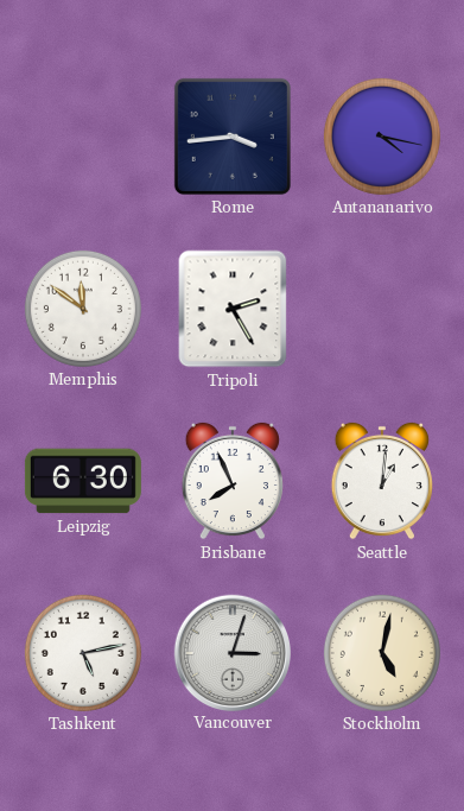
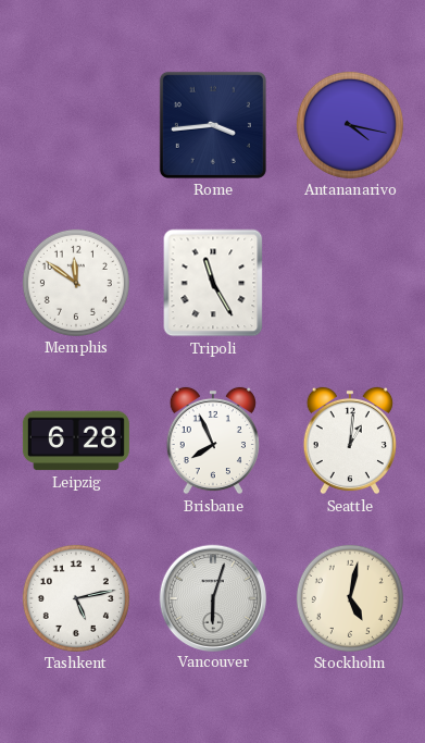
Tripoli: 2:25 -> 11:25
Leipzig: 6:30 -> 6:28
Vancouver: 3:03 -> 6:03
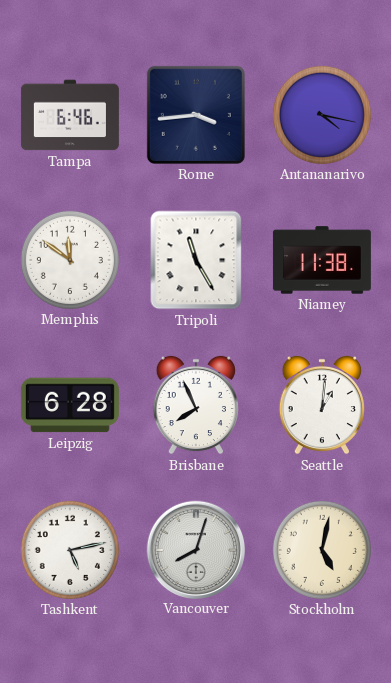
Tampa: none -> 6:46
Niamey: none -> 11:38
Vancouver: 6:03 -> 8:03
